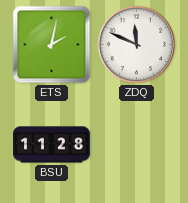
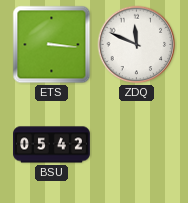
ETS: 2:02 -> 3:16
BSU: 11:28 -> 05:42
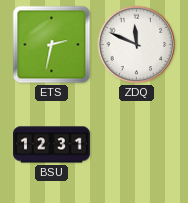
ETS: 3:16 -> 2:32
BSU: 05:42 -> 12:31
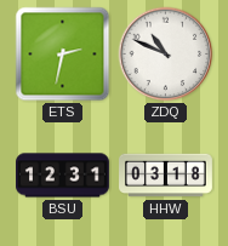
ZDQ: 11:49 -> 10:49
HHW: none -> 03:18
